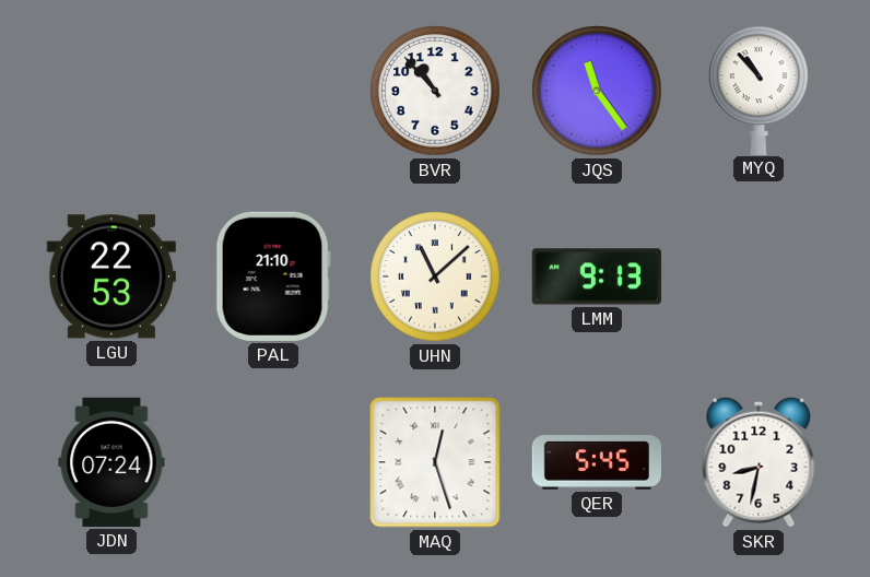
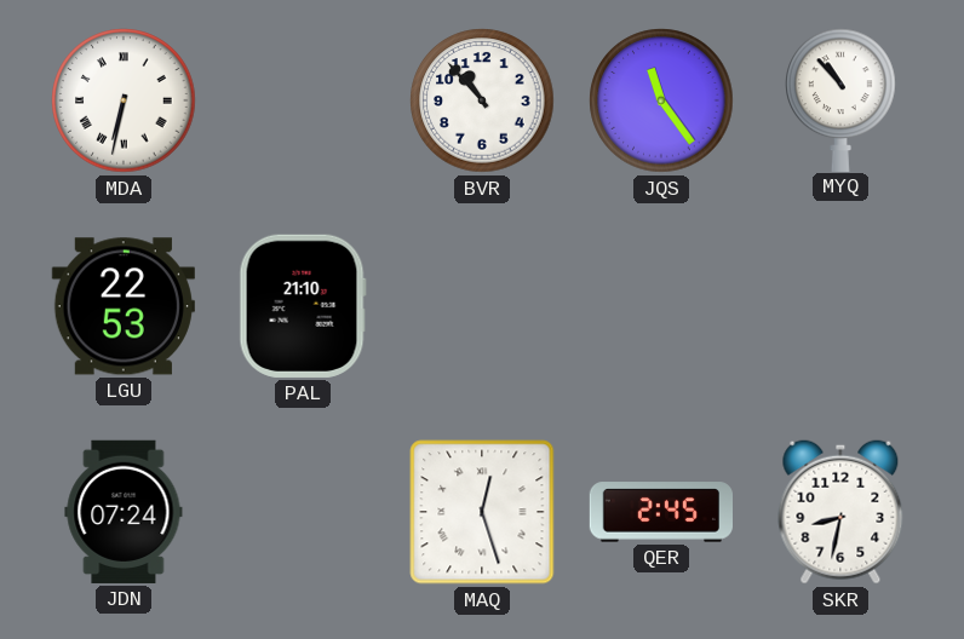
MDA: none -> 6:32
UHN: 11:08 -> none
LMM: 9:13 -> none
QER: 5:45 -> 2:45
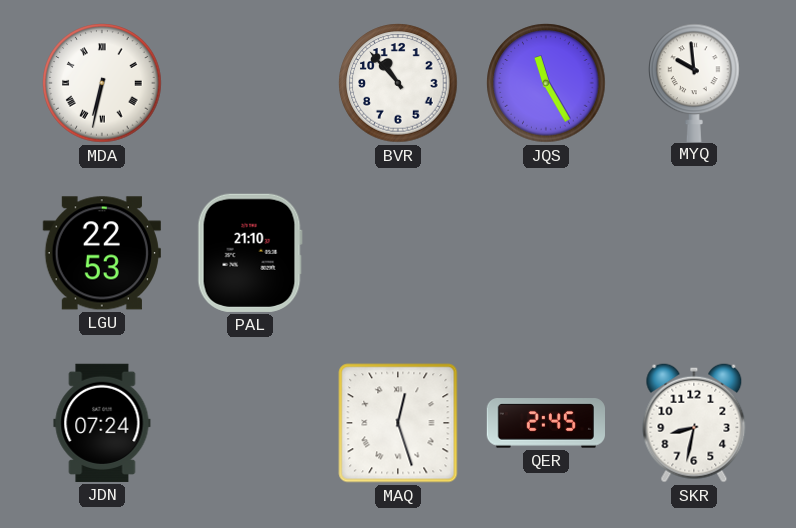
JQS: 11:24 -> 11:25
MYQ: 10:53 -> 9:59
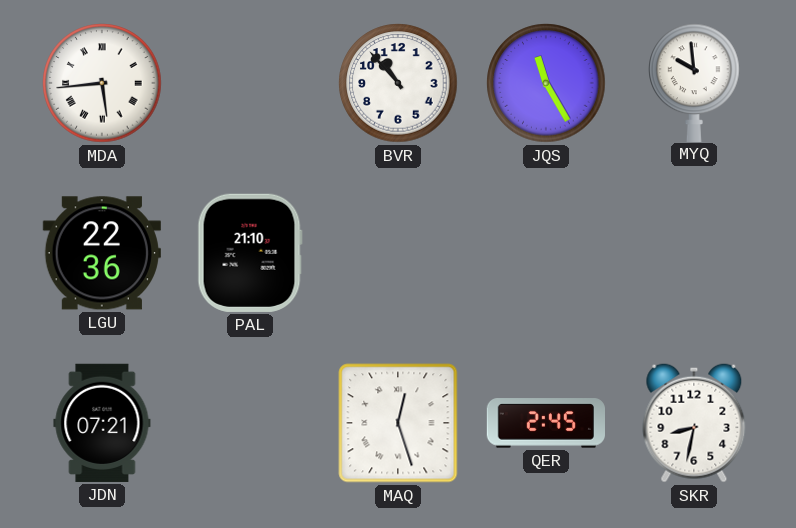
MDA: 6:32 -> 5:44
LGU: 22:53 -> 22:36
JDN: 07:24 -> 07:21
